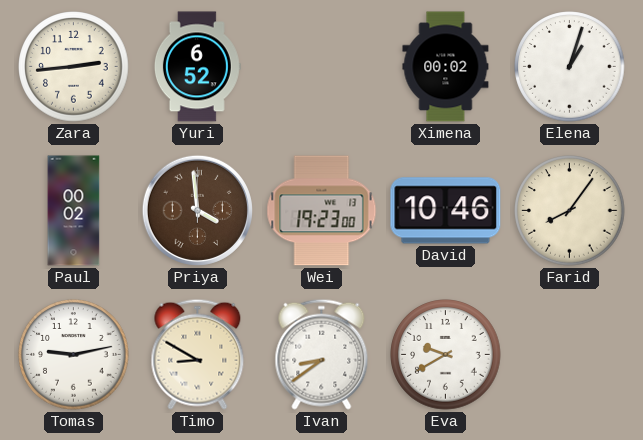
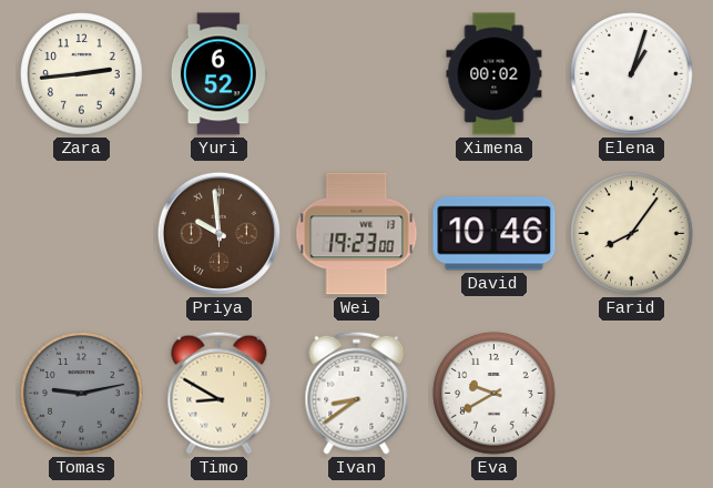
Paul: 00:02 -> none
Priya: 3:59 -> 9:59
Tomas dial: white -> grey
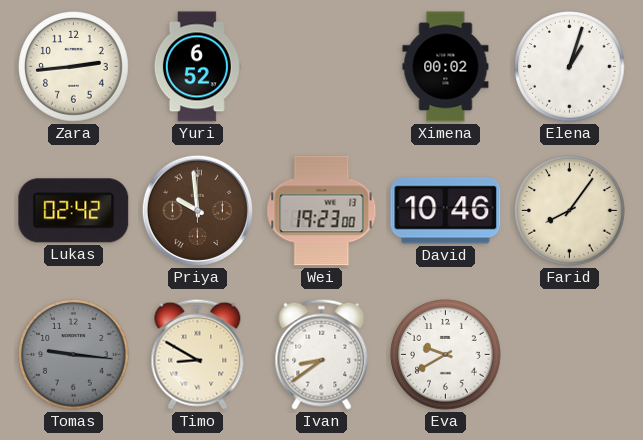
Lukas: none -> 02:42
Tomas: 9:13 -> 9:16
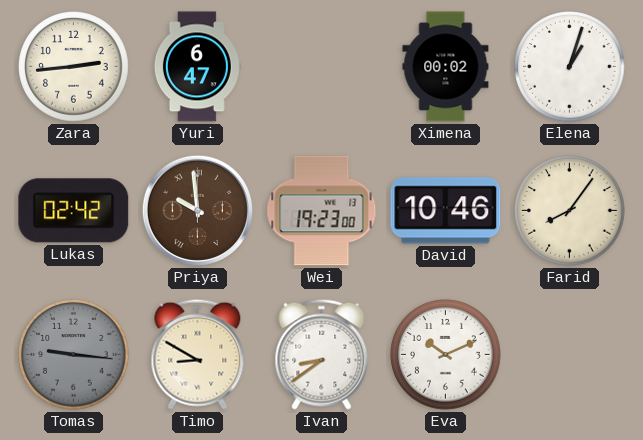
Yuri: 6:52 -> 6:47
Eva: 9:40 -> 10:11
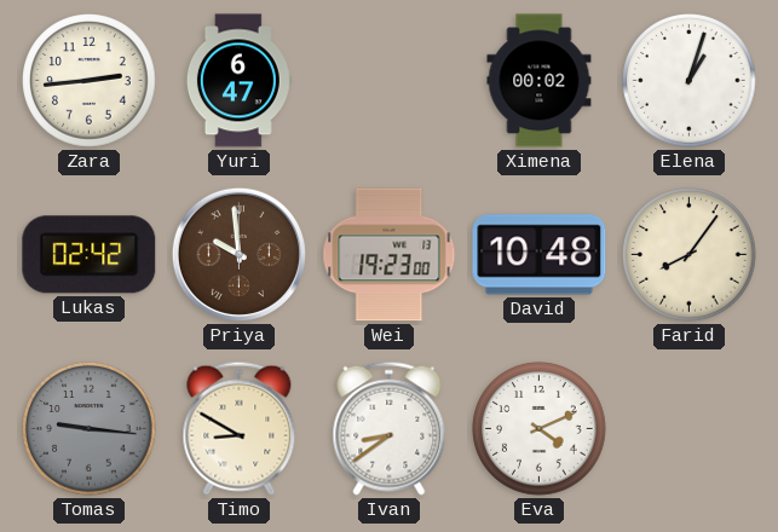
David: 10:46 -> 10:48
Eva: 10:11 -> 4:11
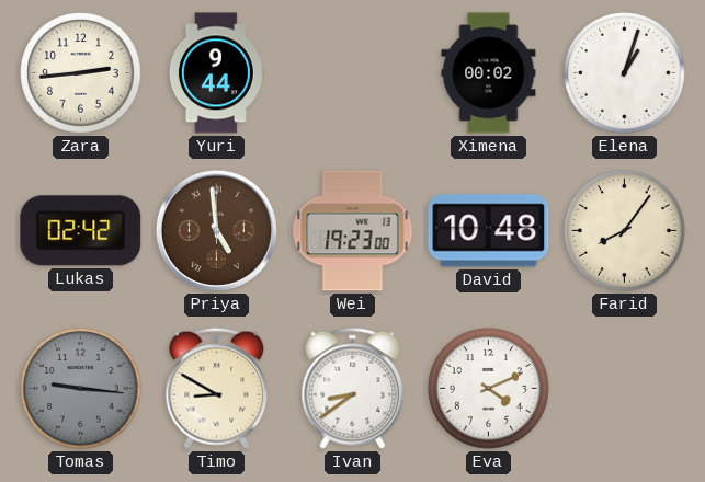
Yuri: 6:47 -> 9:44
Priya: 9:59 -> 4:59
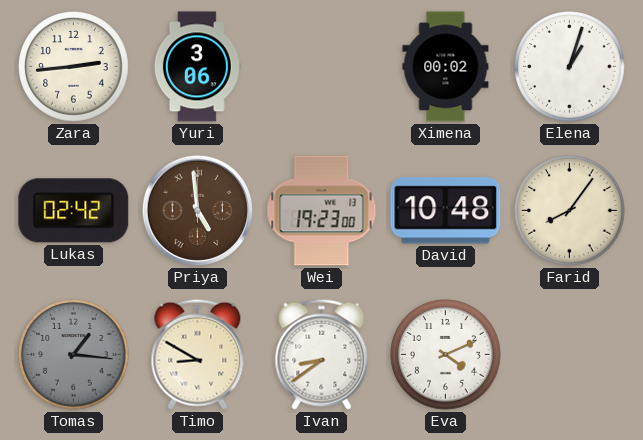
Yuri: 9:44 -> 3:06
Tomas: 9:16 -> 1:16
